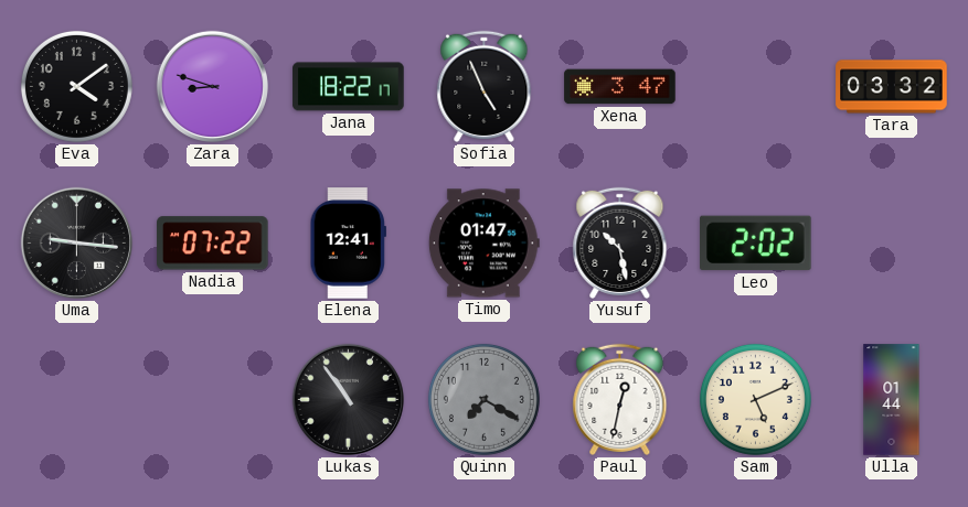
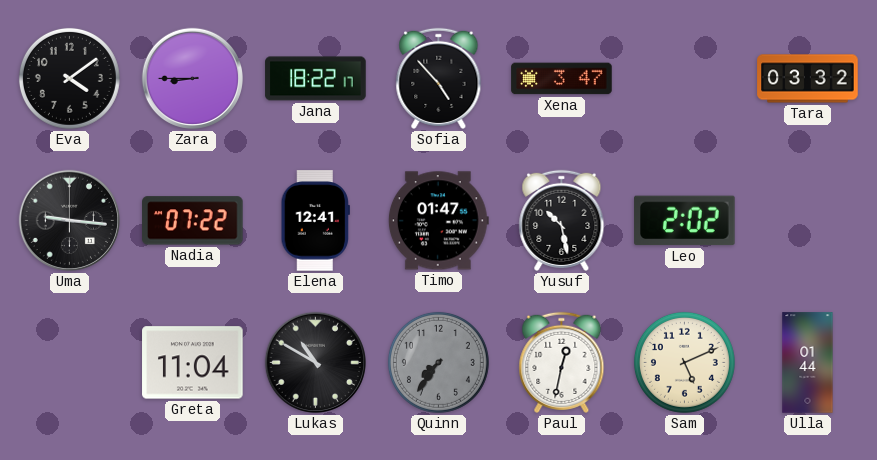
Zara: 8:48 -> 8:45
Sofia: 4:56 -> 4:53
Greta: none -> 11:04
Lukas: 10:54 -> 10:50
Quinn: 7:20 -> 7:36
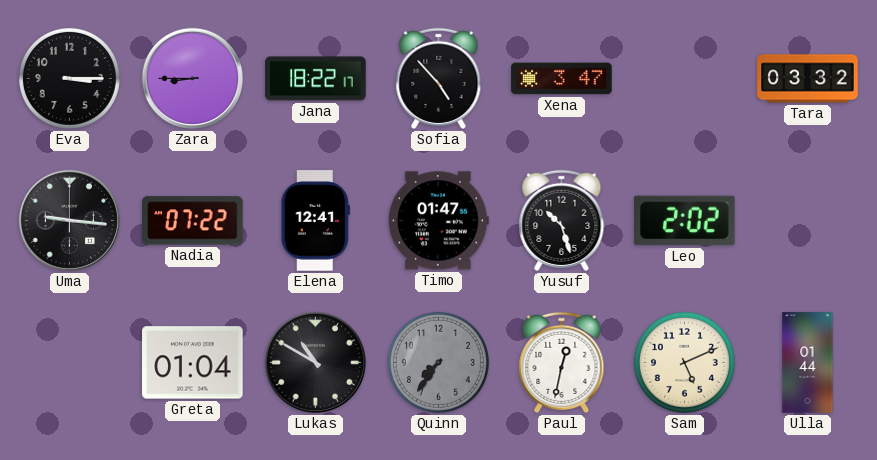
Eva: 4:09 -> 3:15
Yusuf: 10:28 -> 10:27
Greta: 11:04 -> 01:04
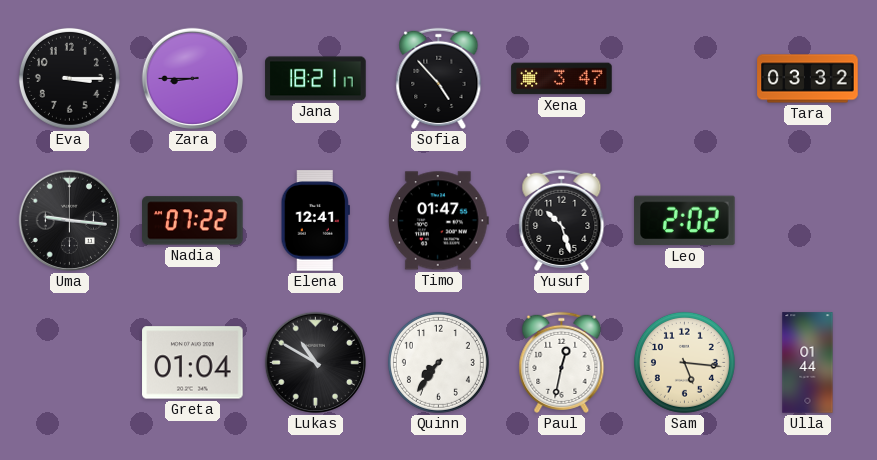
Jana: 18:22 -> 18:21
Quinn dial: grey -> white
Sam: 5:11 -> 5:16
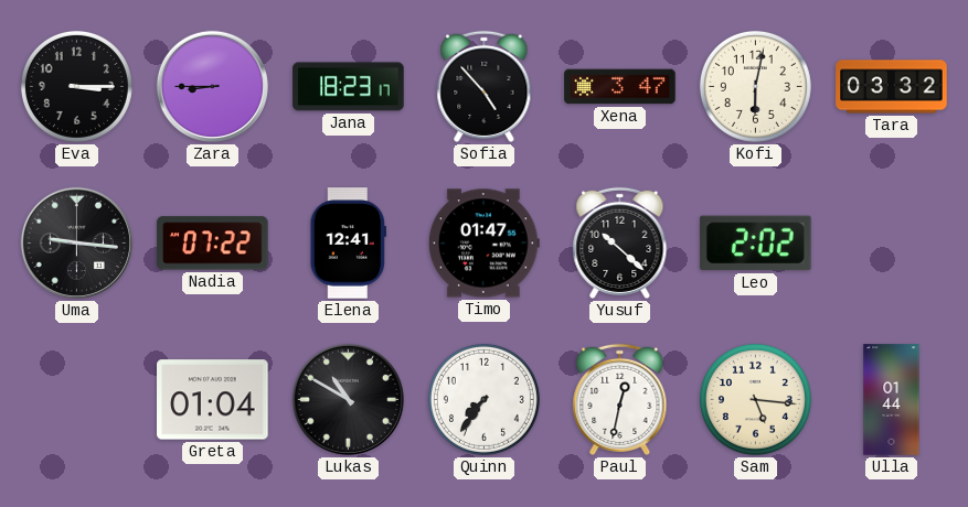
Jana: 18:21 -> 18:23
Kofi: none -> 6:02
Yusuf: 10:27 -> 10:22
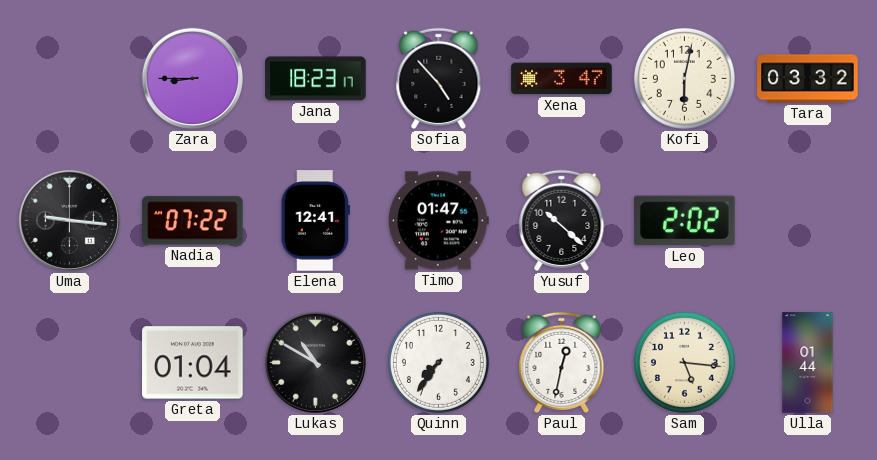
Eva: 3:15 -> none
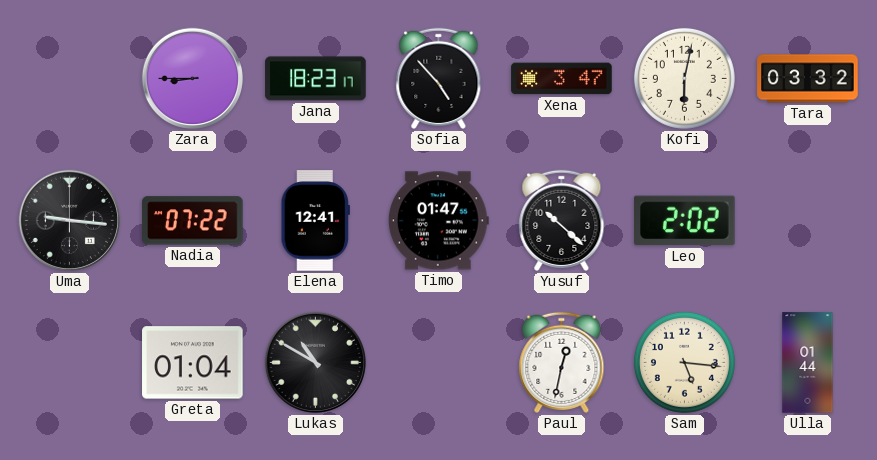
Quinn: 7:36 -> none
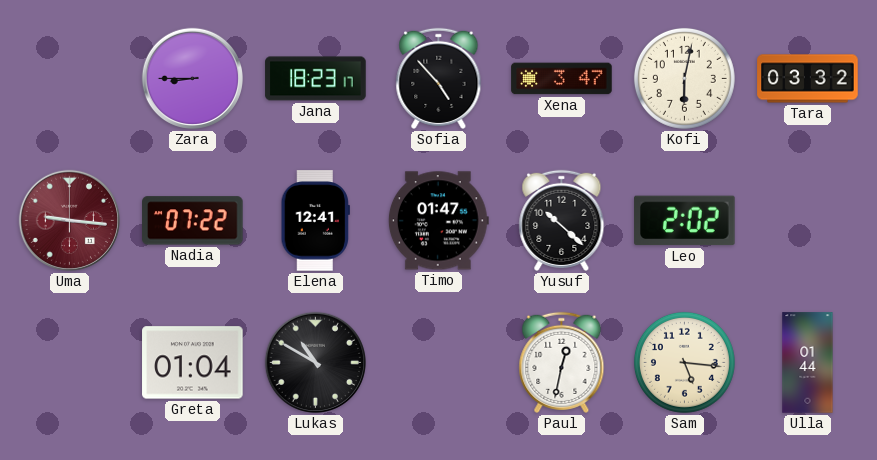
Uma dial: black -> burgundy
